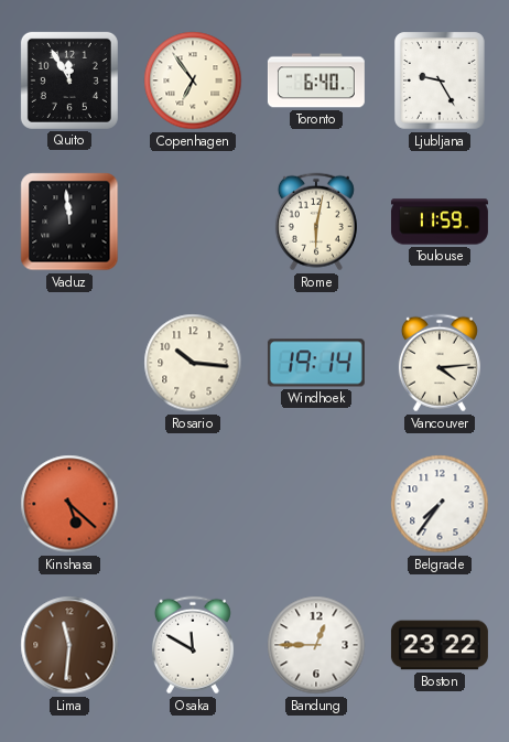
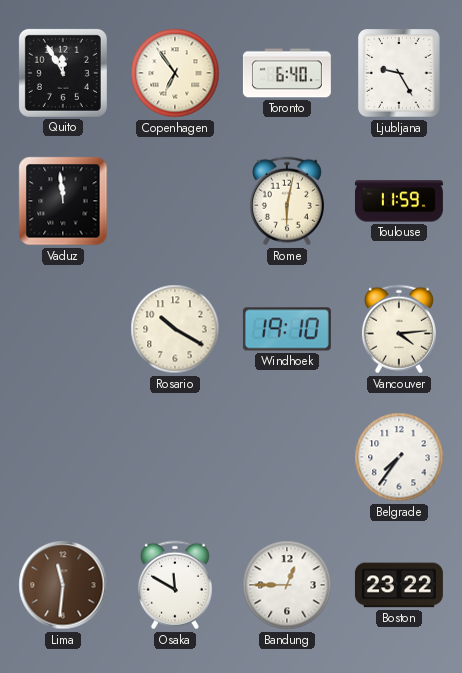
Rosario: 10:16 -> 10:20
Windhoek: 19:14 -> 19:10
Kinshasa: 5:22 -> none
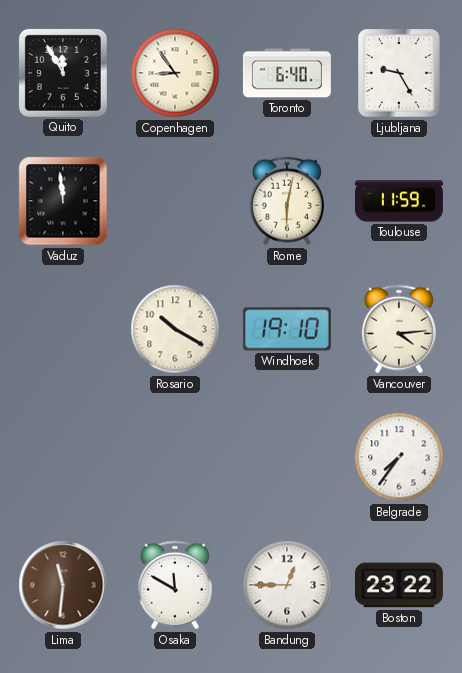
Copenhagen: 6:54 -> 8:54
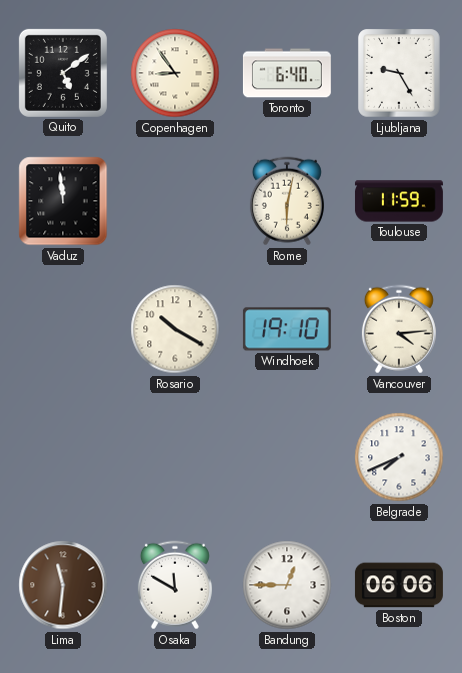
Quito: 11:55 -> 5:09
Belgrade: 7:36 -> 7:41
Boston: 23:22 -> 06:06
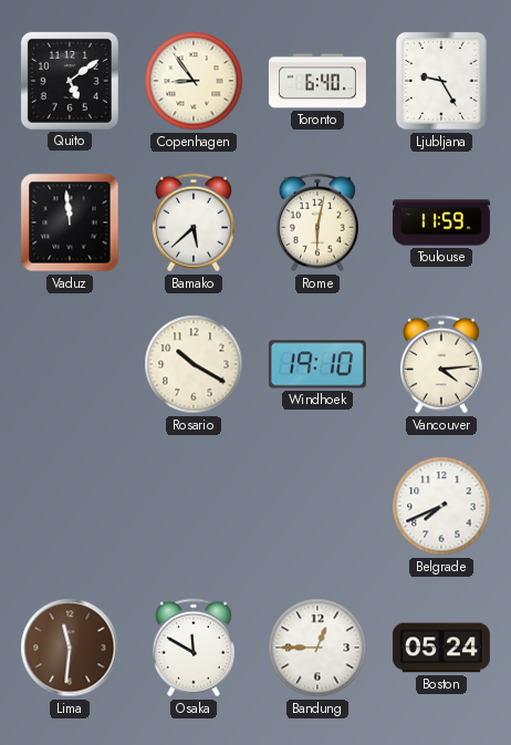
Bamako: none -> 5:38
Boston: 06:06 -> 05:24
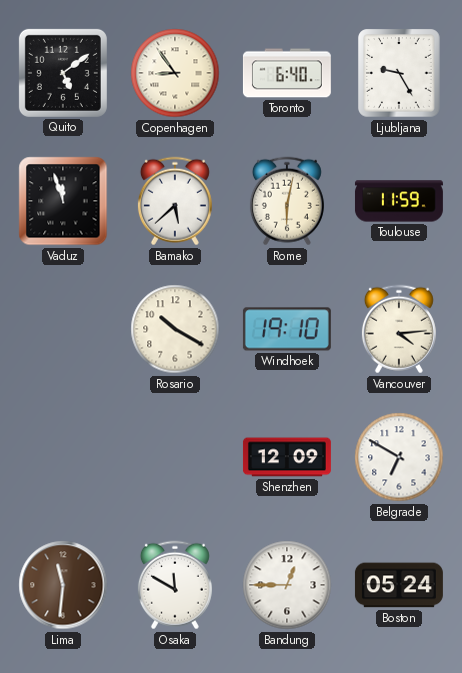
Vaduz: 11:59 -> 11:57
Shenzhen: none -> 12:09
Belgrade: 7:41 -> 6:50
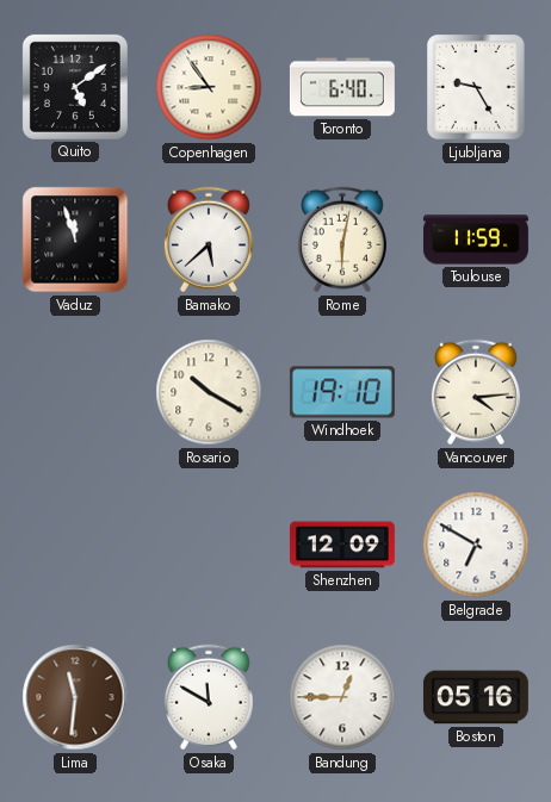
Boston: 05:24 -> 05:16
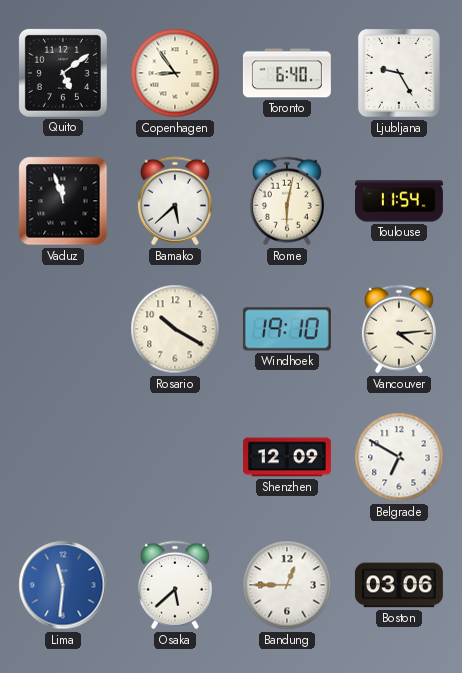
Toulouse: 11:59 -> 11:54
Lima dial: brown -> blue
Osaka: 11:50 -> 5:38
Boston: 05:16 -> 03:06
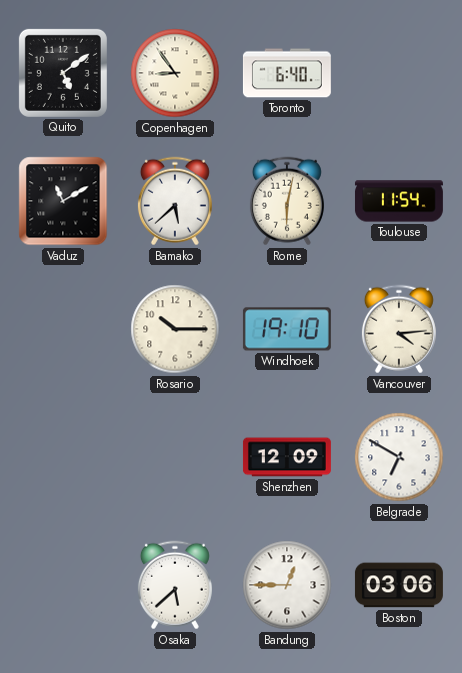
Ljubljana: 9:25 -> none
Vaduz: 11:57 -> 11:10
Rosario: 10:20 -> 10:15
Lima: 11:31 -> none
